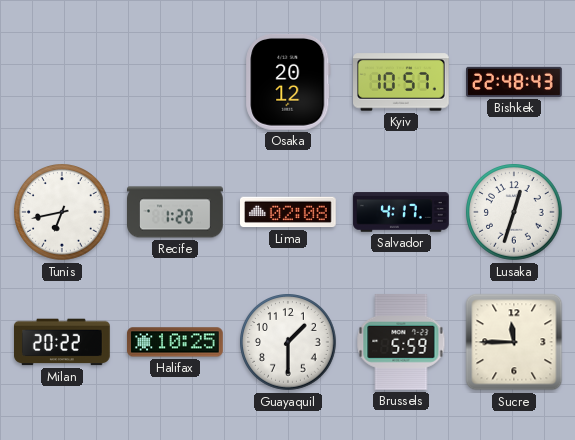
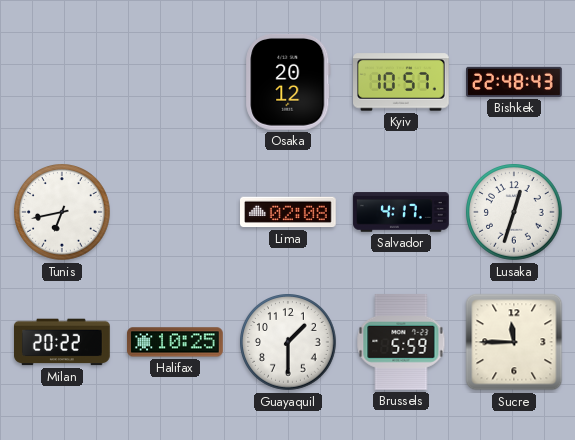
Recife: 1:20 -> none
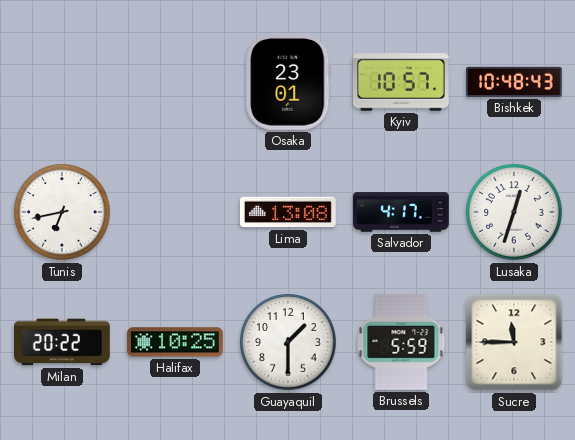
Osaka: 20:12 -> 23:01
Bishkek: 22:48 -> 10:48
Lima: 02:08 -> 13:08
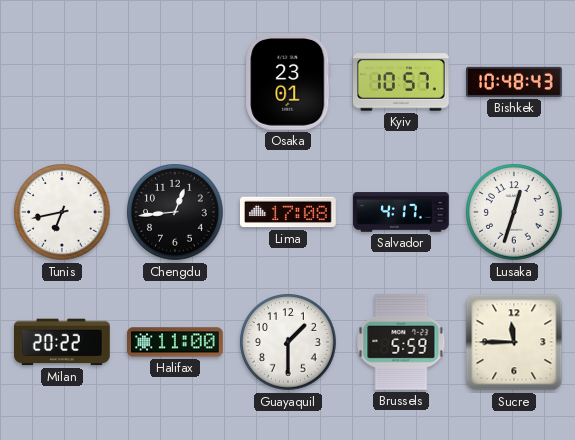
Chengdu: none -> 12:44
Lima: 13:08 -> 17:08
Halifax: 10:25 -> 11:00
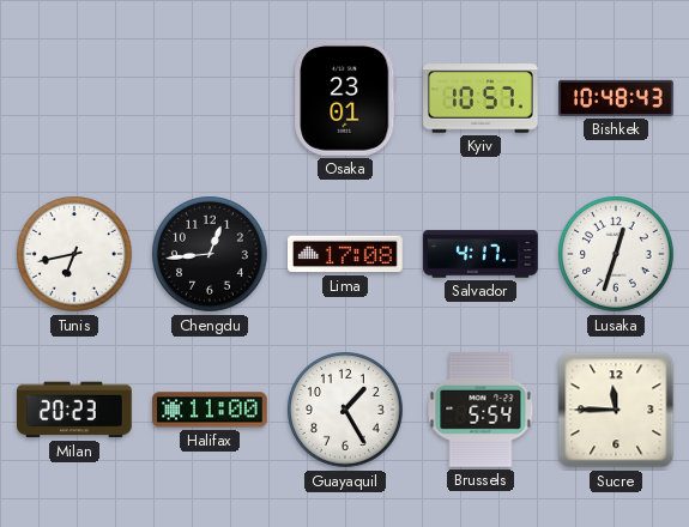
Milan: 20:22 -> 20:23
Guayaquil: 1:30 -> 1:25
Brussels: 5:59 -> 5:54
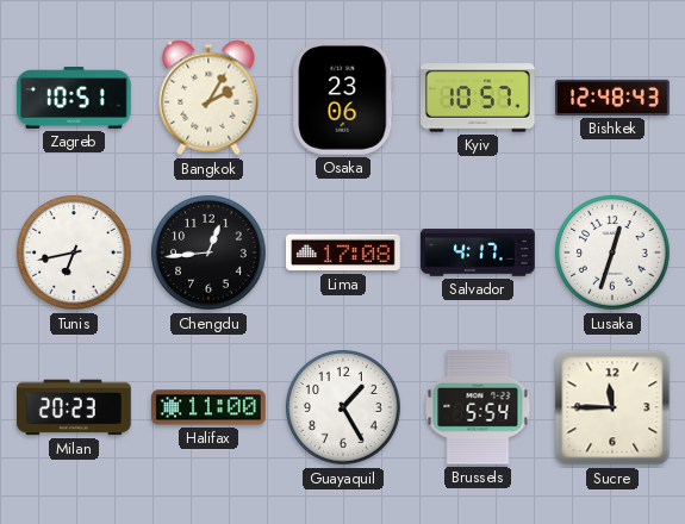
Zagreb: none -> 10:51
Bangkok: none -> 2:05
Osaka: 23:01 -> 23:06
Bishkek: 10:48 -> 12:48
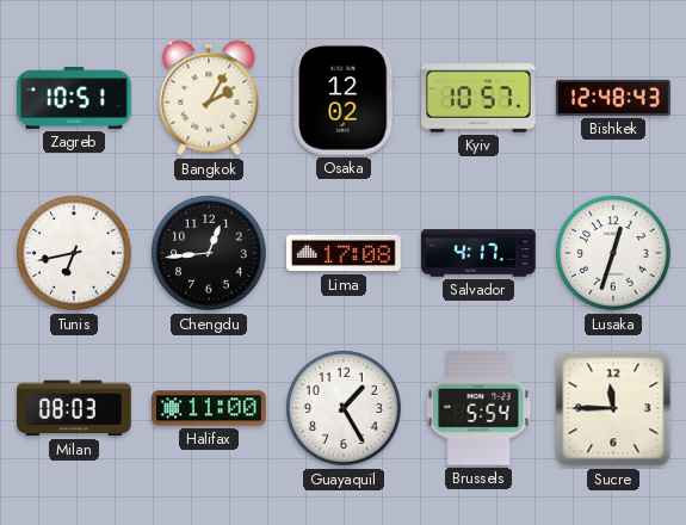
Osaka: 23:06 -> 12:02
Milan: 20:23 -> 08:03
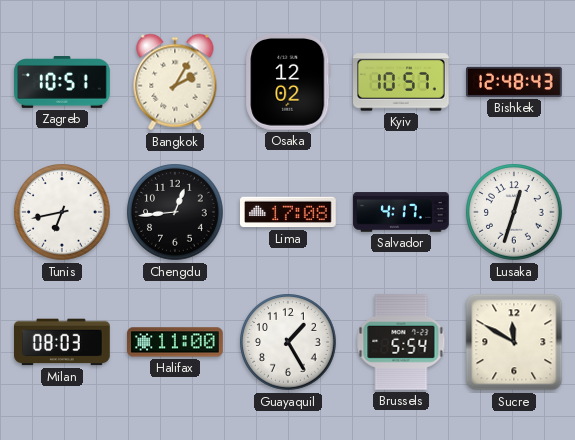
Sucre: 11:45 -> 11:50
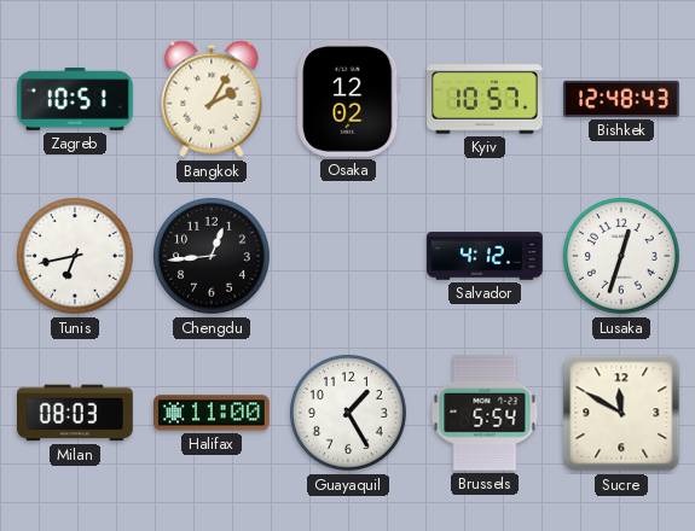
Lima: 17:08 -> none
Salvador: 4:17 -> 4:12
